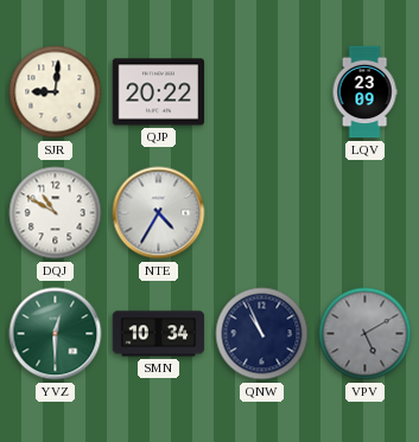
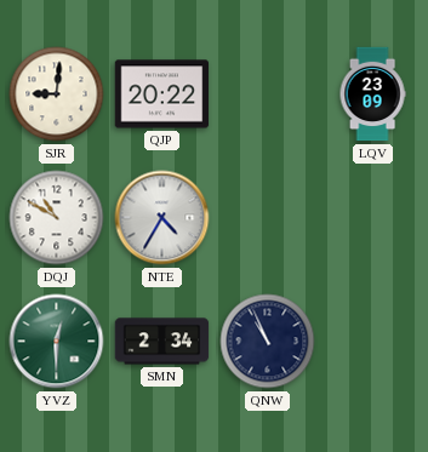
SMN: 10:34 -> 2:34
VPV: 5:10 -> none
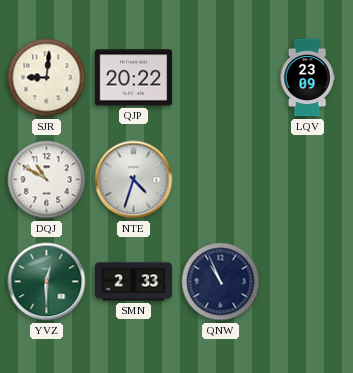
NTE: 4:35 -> 4:33
SMN: 2:34 -> 2:33
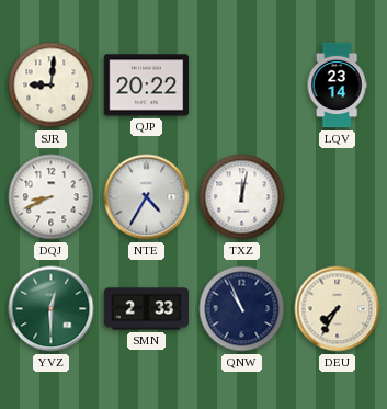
LQV: 23:09 -> 23:14
DQJ: 10:50 -> 8:41
NTE: 4:33 -> 4:35
TXZ: none -> 12:02
DEU: none -> 7:35
